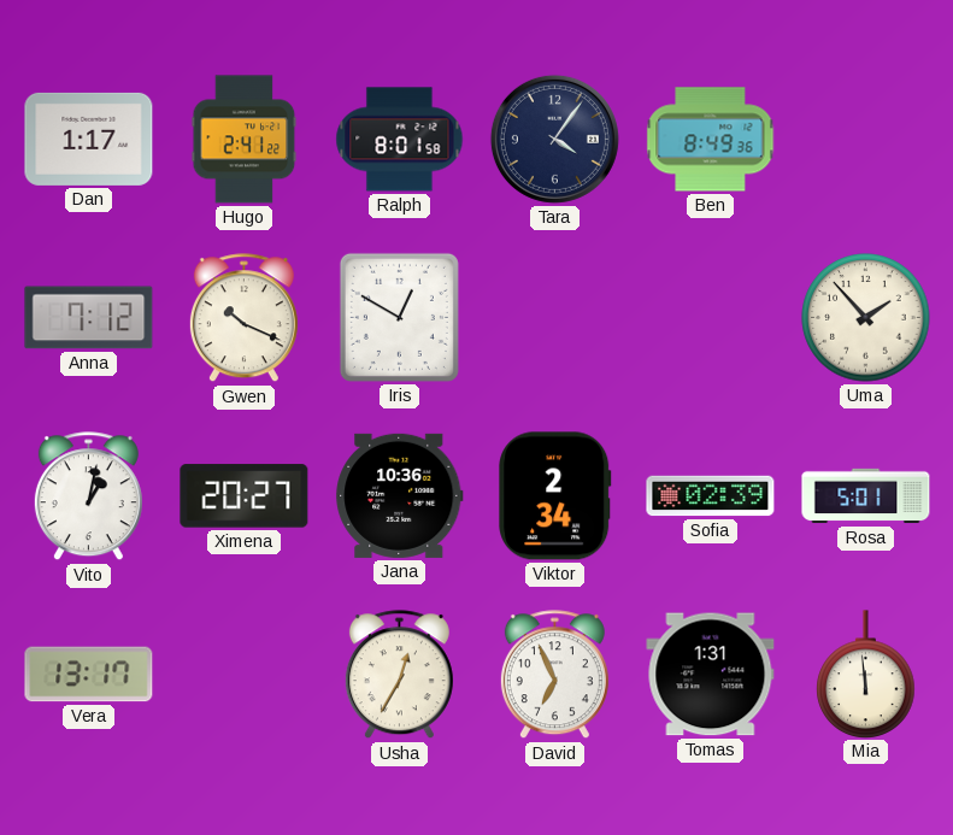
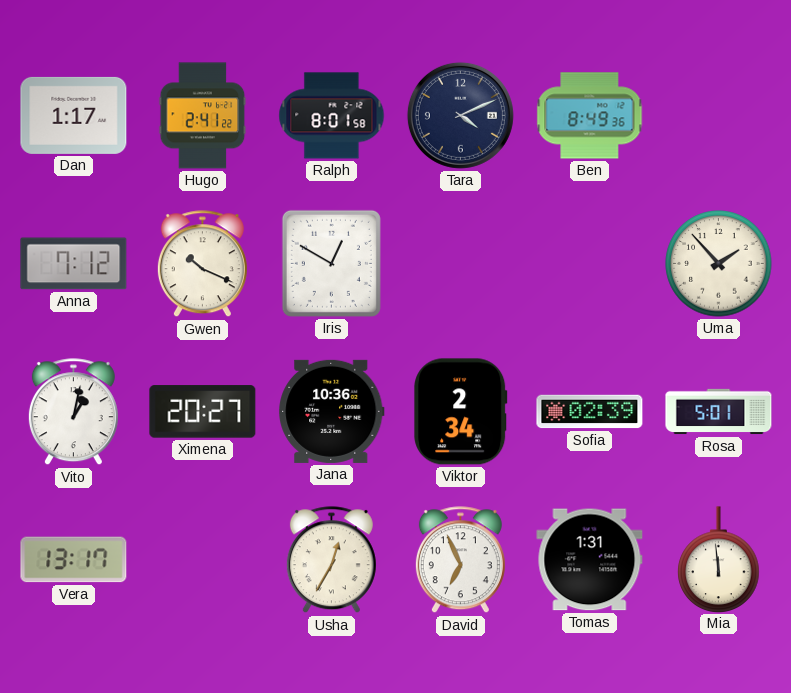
Tara: 4:06 -> 4:11
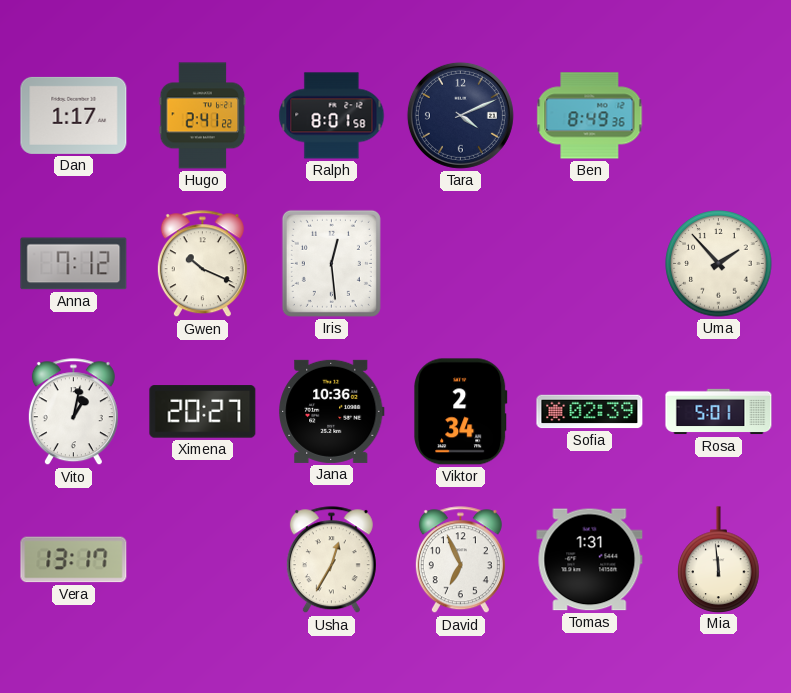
Iris: 12:50 -> 12:29
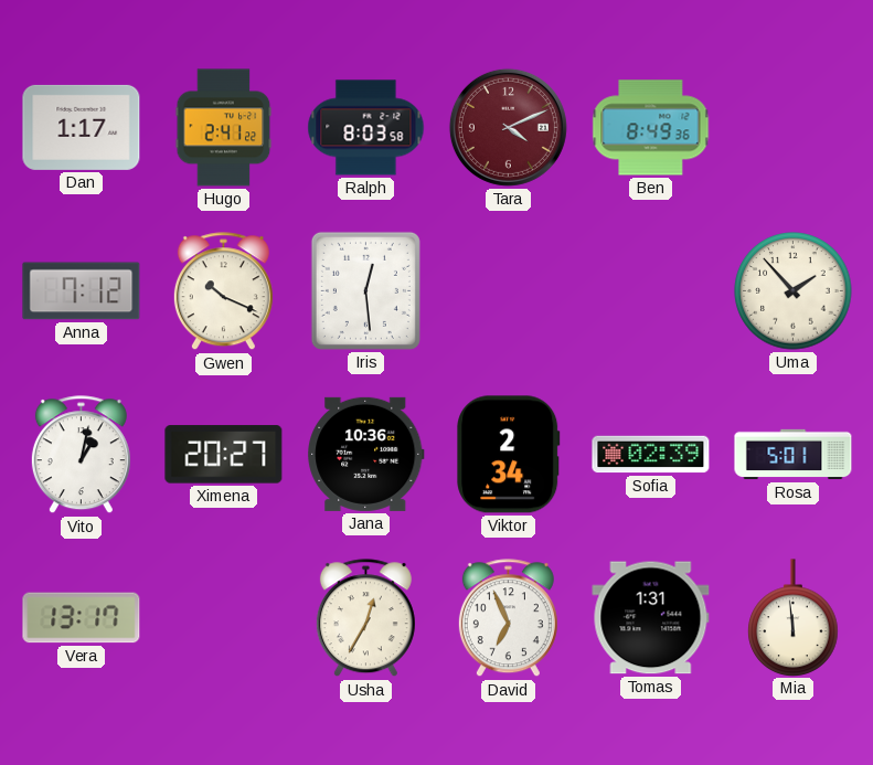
Ralph: 8:01 -> 8:03
Tara dial: navy -> burgundy
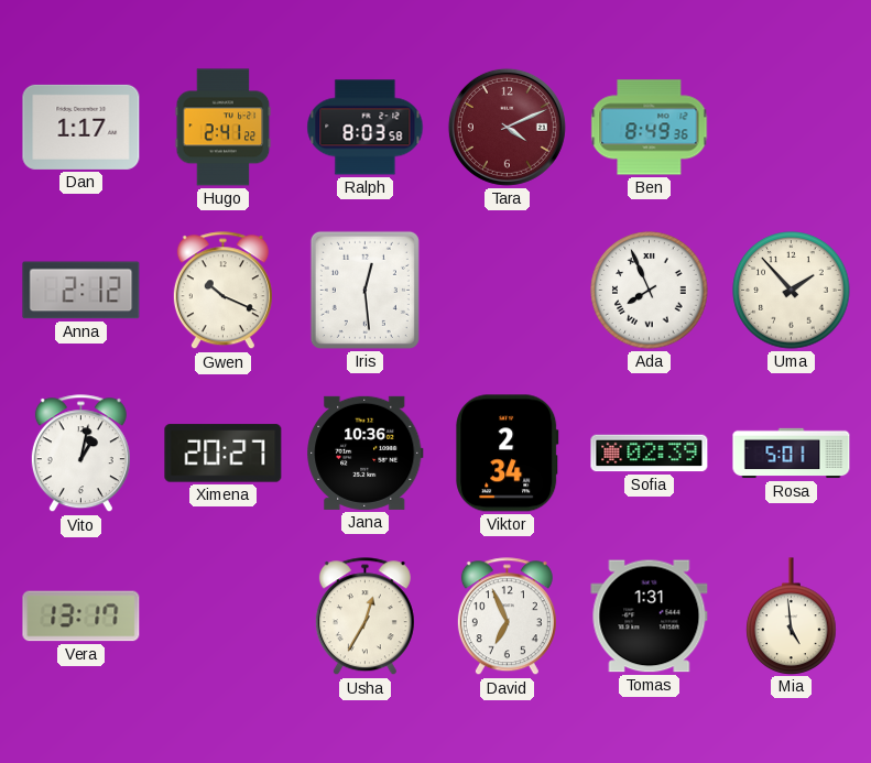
Anna: 7:12 -> 2:12
Ada: none -> 7:56
Mia: 11:59 -> 4:59
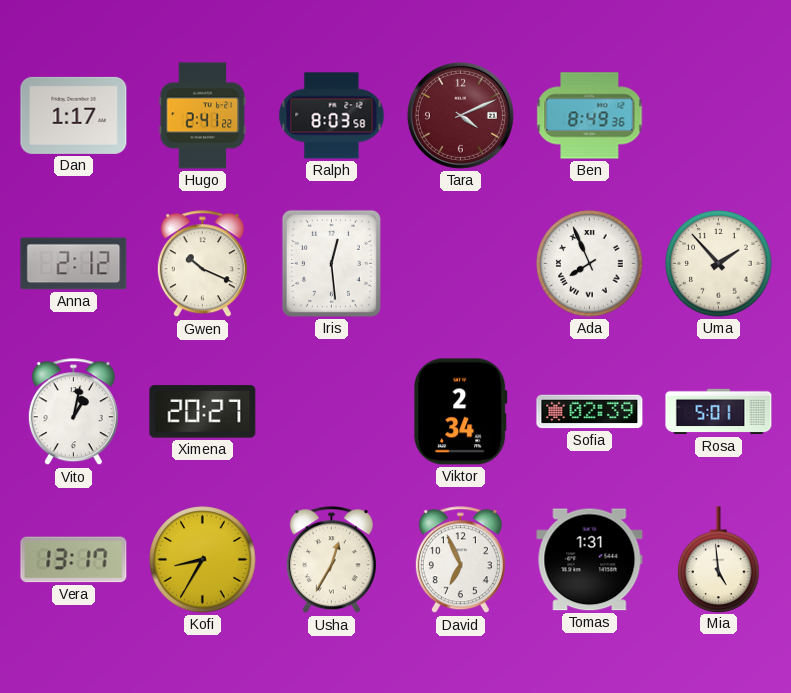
Jana: 10:36 -> none
Kofi: none -> 8:35
